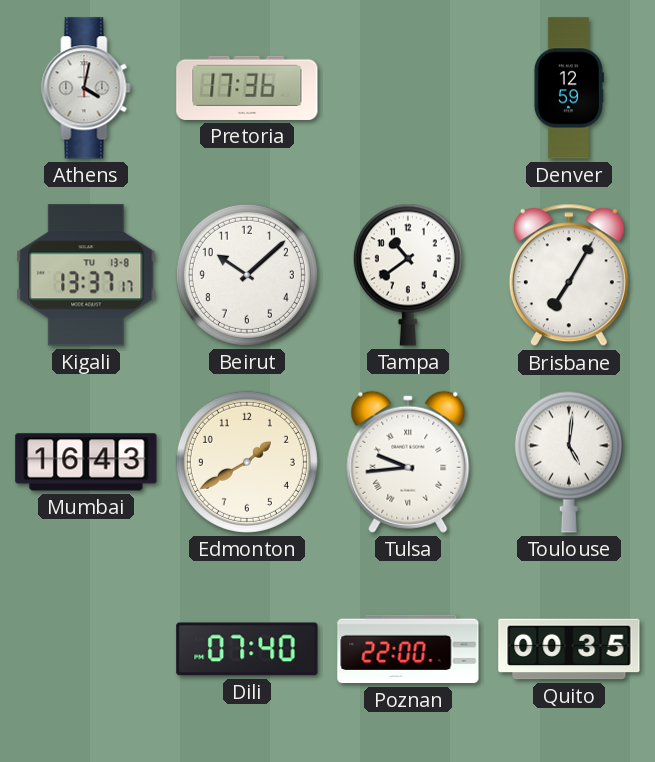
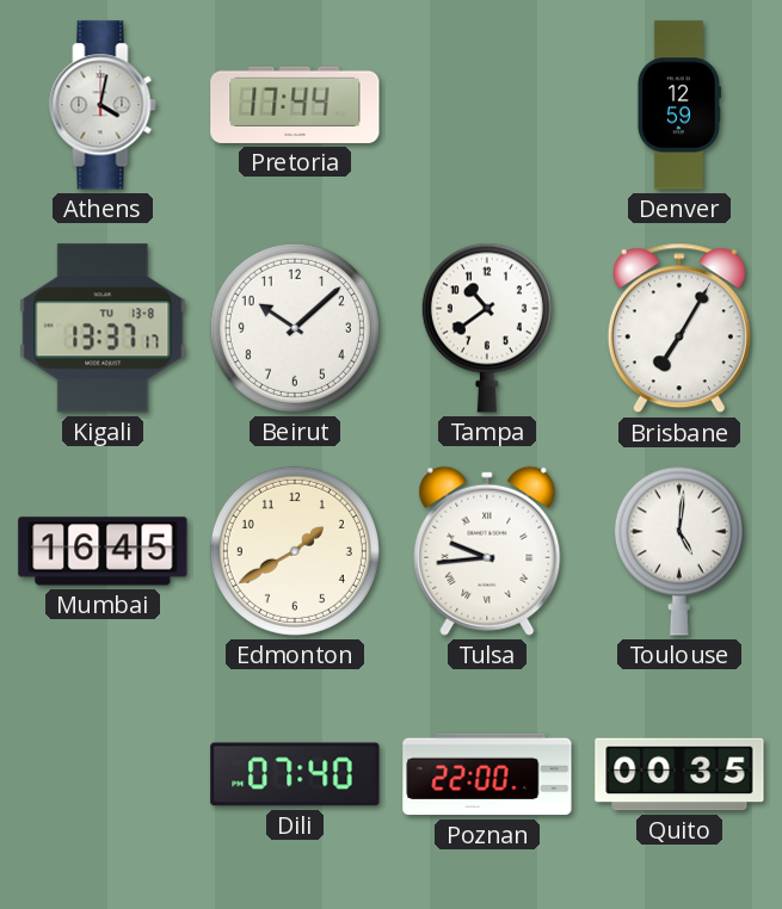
Pretoria: 17:36 -> 17:44
Mumbai: 16:43 -> 16:45
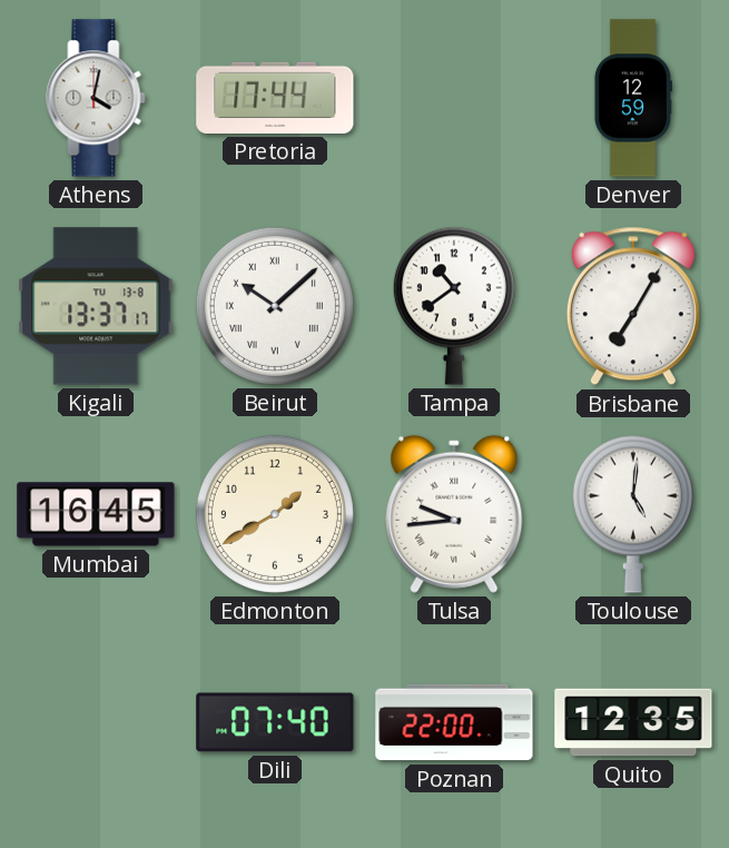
Beirut numerals: Arabic -> Roman
Quito: 00:35 -> 12:35
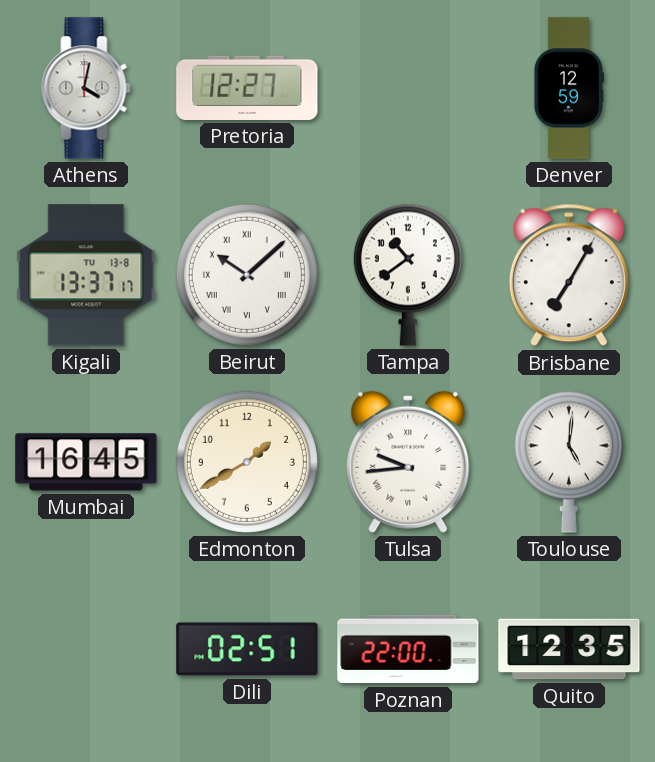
Pretoria: 17:44 -> 12:27
Dili: 07:40 -> 02:51
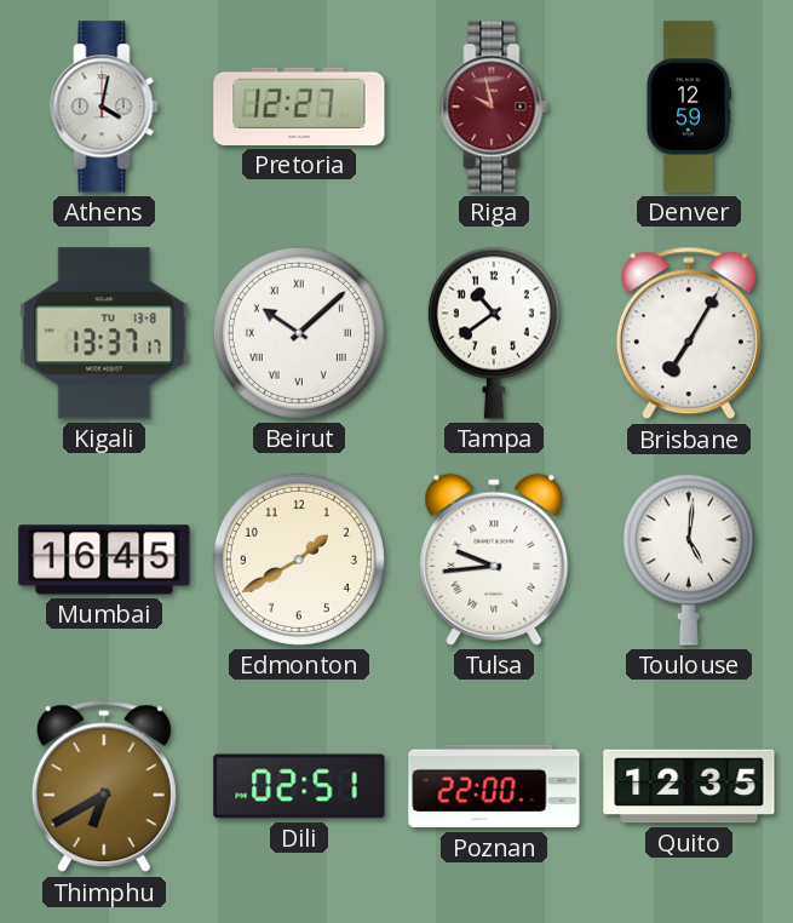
Riga: none -> 9:58
Thimphu: none -> 6:40
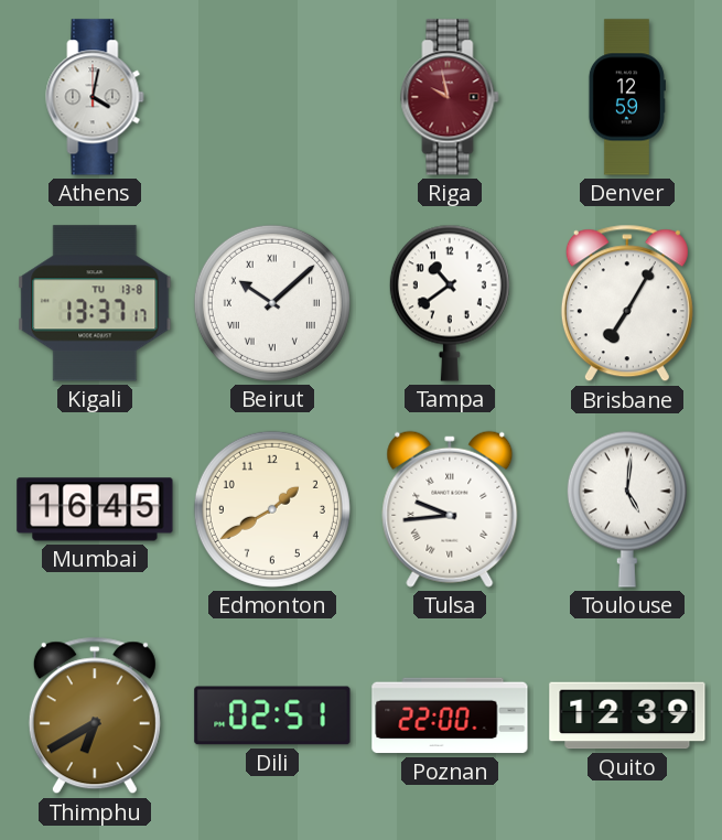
Pretoria: 12:27 -> none
Quito: 12:35 -> 12:39
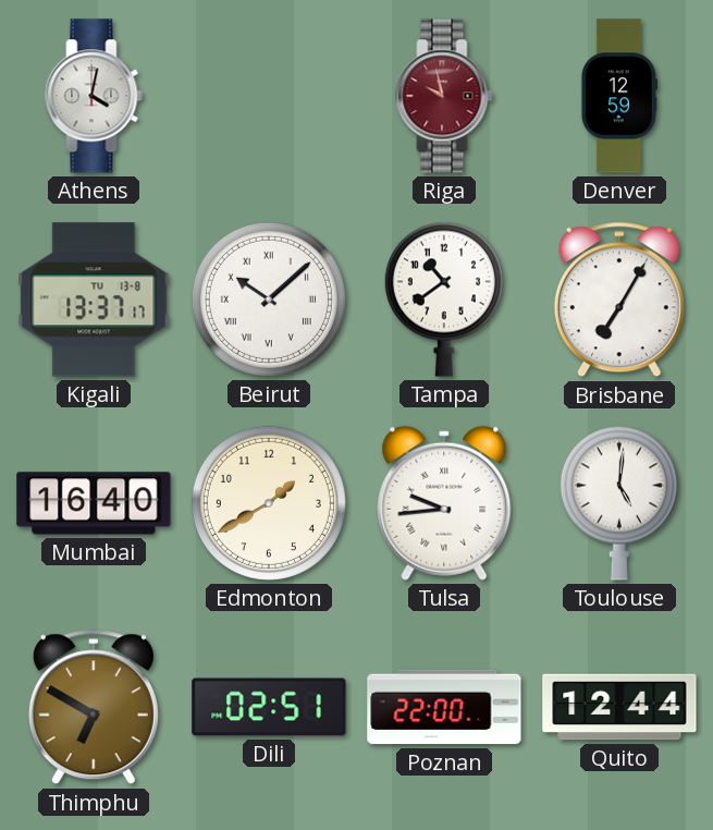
Mumbai: 16:45 -> 16:40
Thimphu: 6:40 -> 6:50
Quito: 12:39 -> 12:44
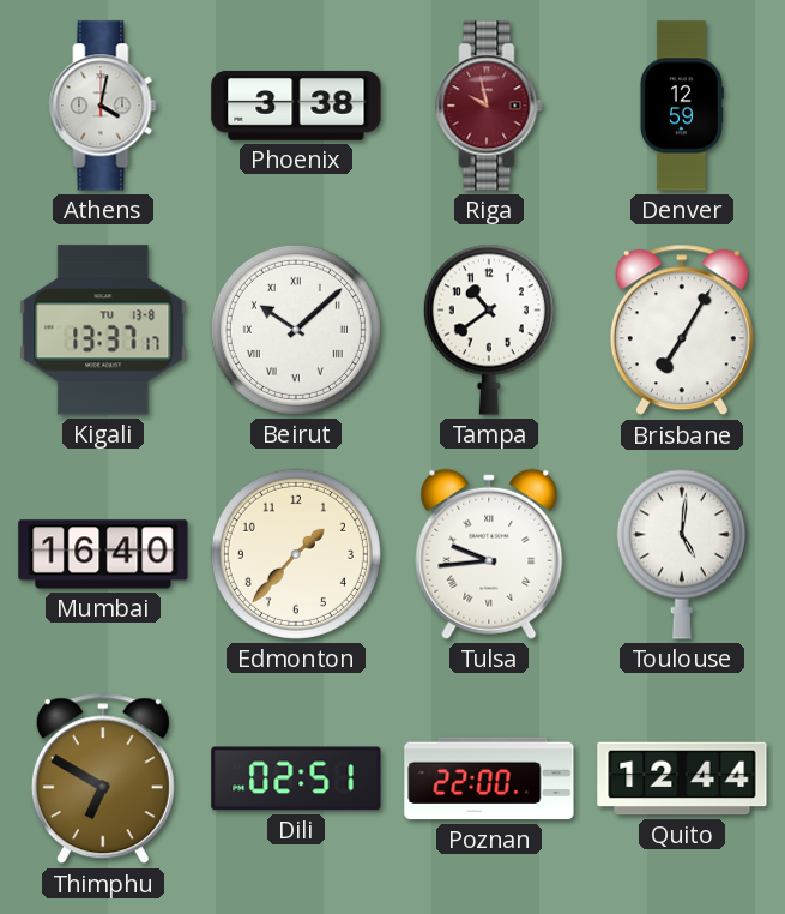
Phoenix: none -> 3:38
Edmonton: 1:40 -> 1:37
